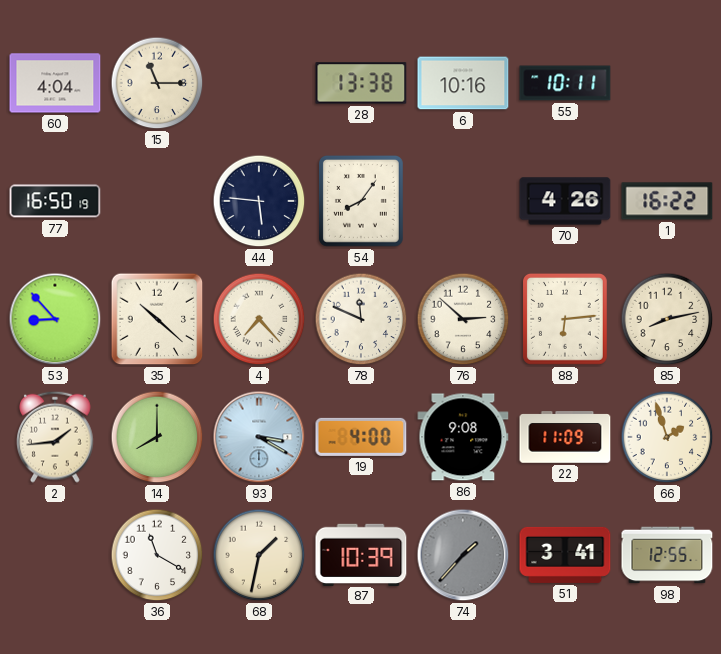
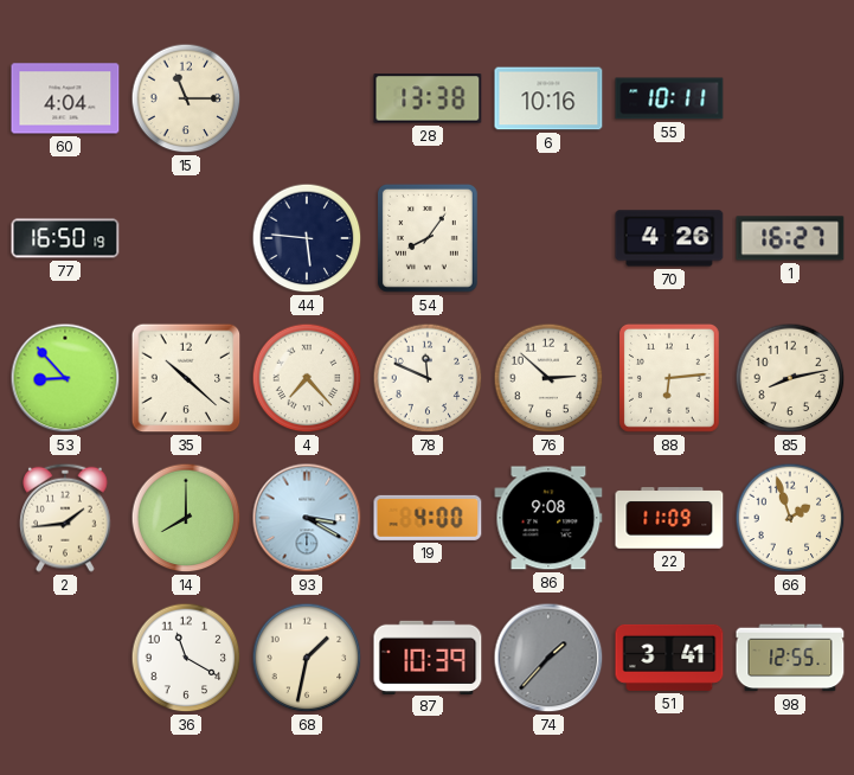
1: 16:22 -> 16:27
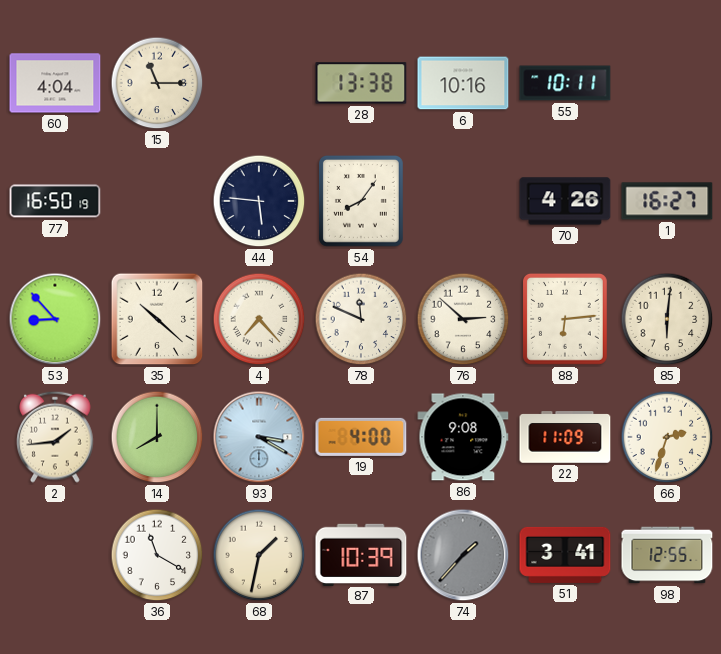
85: 8:13 -> 6:01
66: 1:57 -> 2:33
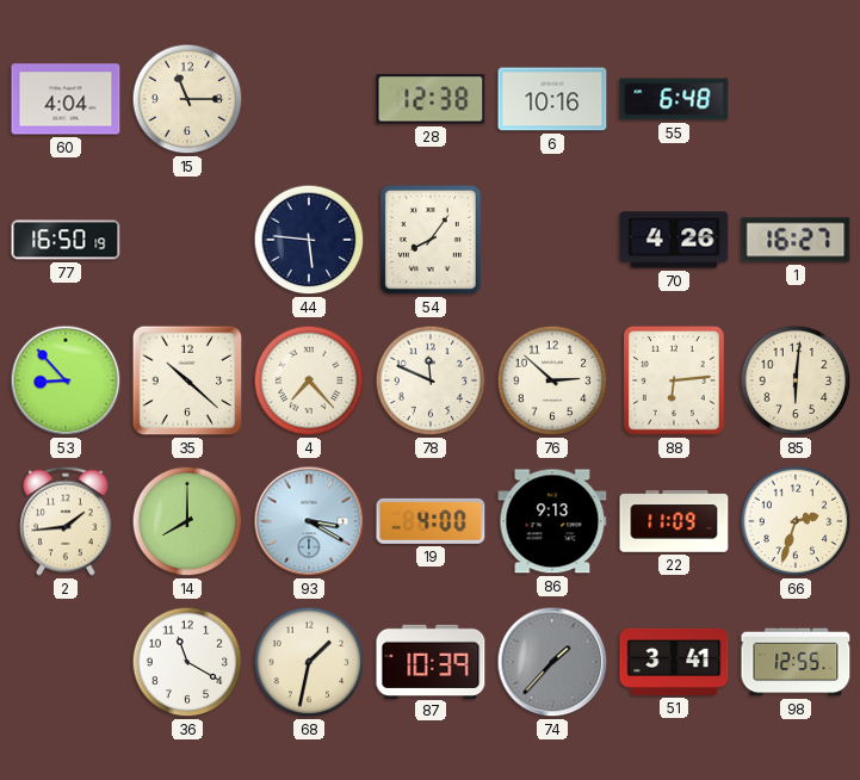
28: 13:38 -> 12:38
55: 10:11 -> 6:48
86: 9:08 -> 9:13
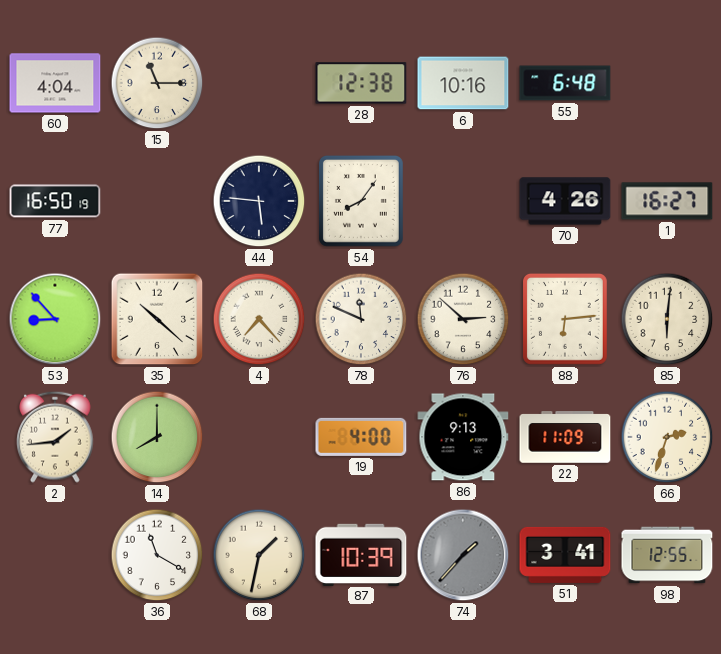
93: 3:20 -> none
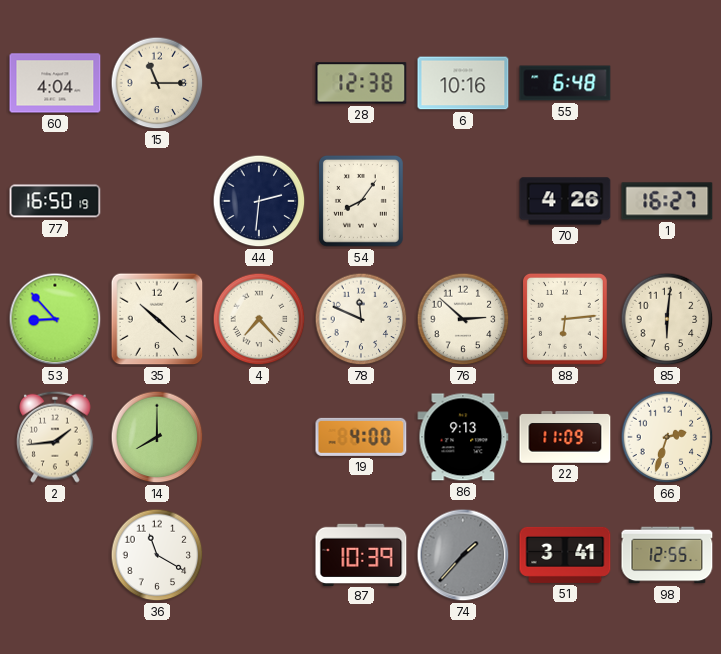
44: 5:46 -> 2:31
68: 1:32 -> none
